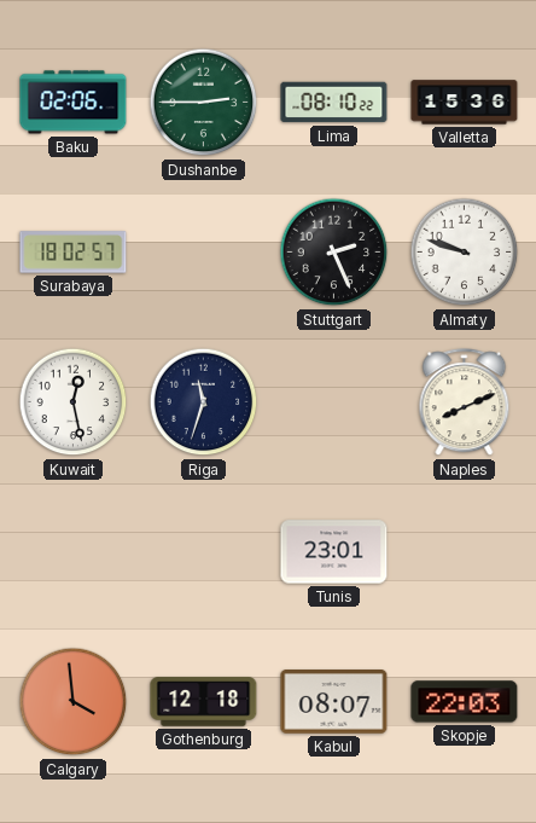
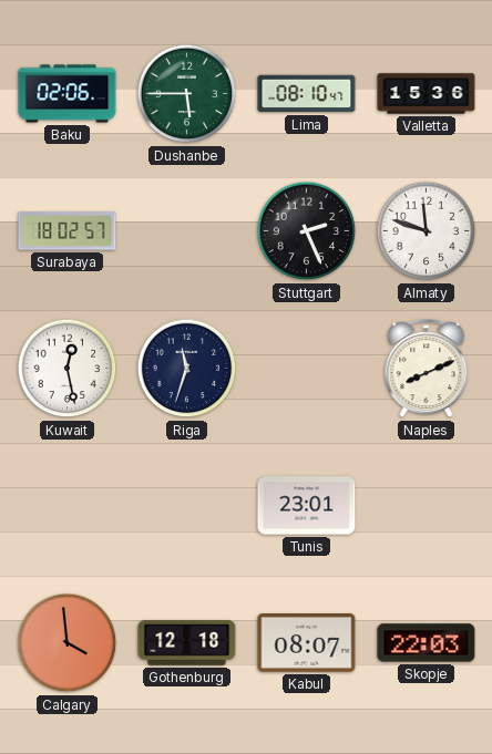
Dushanbe: 2:45 -> 5:45
Lima: 08:10:22 -> 08:10:47
Almaty: 9:48 -> 11:48
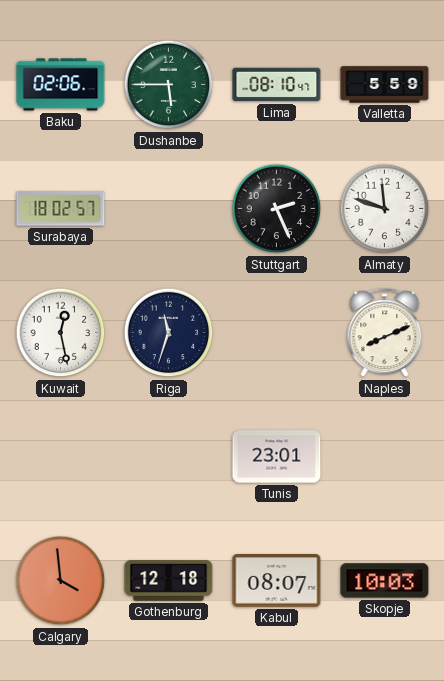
Valletta: 15:36 -> 5:59
Skopje: 22:03 -> 10:03
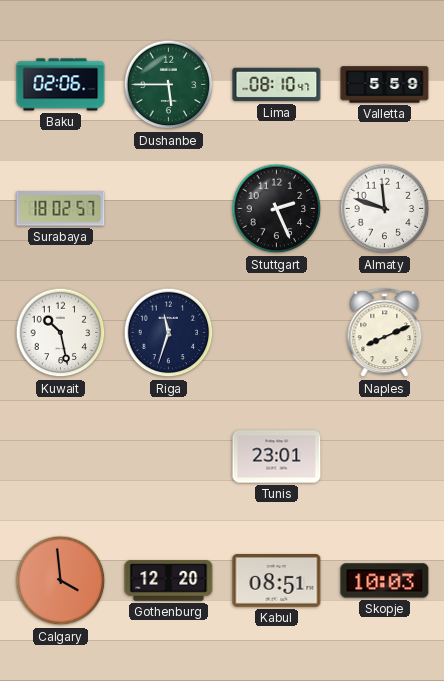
Kuwait: 12:28 -> 10:28
Gothenburg: 12:18 -> 12:20
Kabul: 08:07 -> 08:51
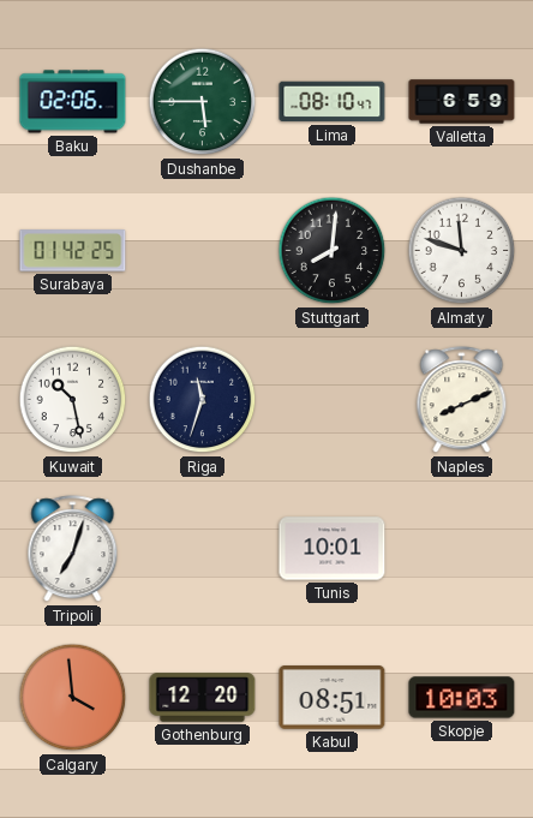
Valletta: 5:59 -> 6:59
Surabaya: 18:02 -> 01:42
Stuttgart: 2:26 -> 8:01
Tripoli: none -> 7:03
Tunis: 23:01 -> 10:01
